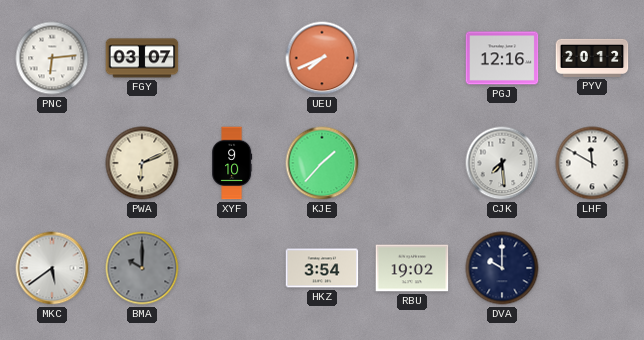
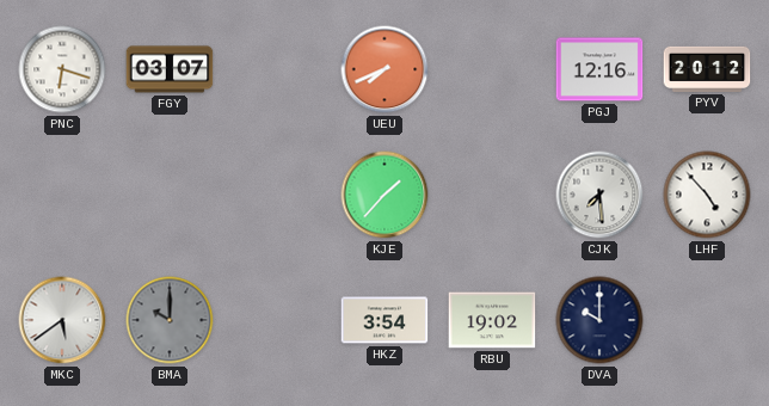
PNC: 6:14 -> 6:18
PWA: 6:11 -> none
XYF: 9:10 -> none
LHF: 11:50 -> 4:53
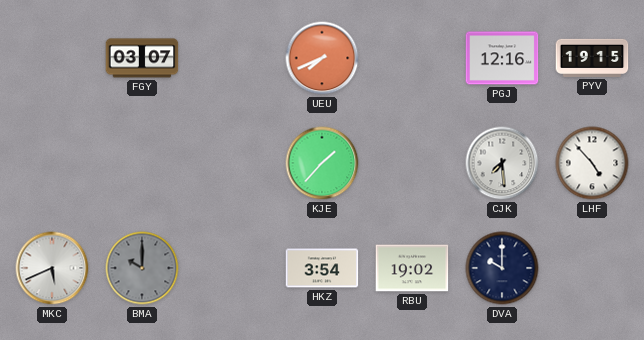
PNC: 6:18 -> none
PYV: 20:12 -> 19:15
MKC: 5:39 -> 5:41
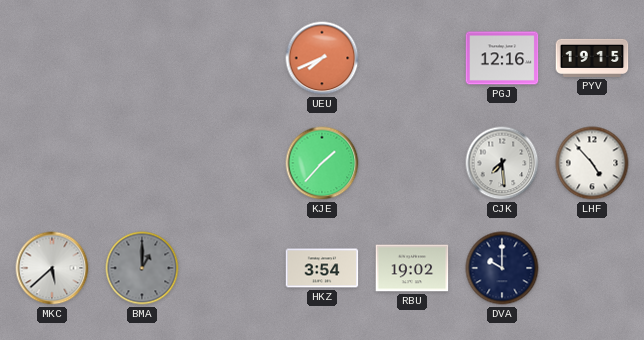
FGY: 03:07 -> none
MKC: 5:41 -> 5:38
BMA: 10:00 -> 1:00
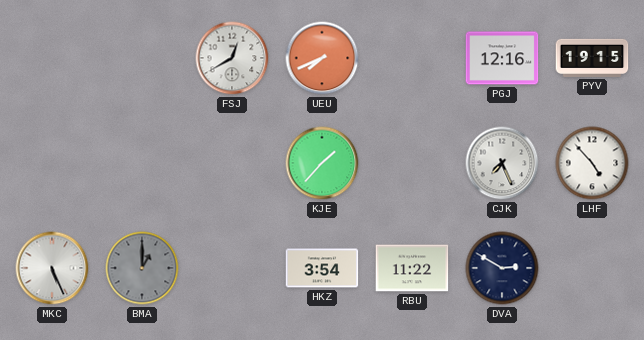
FSJ: none -> 12:40
CJK: 7:29 -> 7:26
MKC: 5:38 -> 5:26
RBU: 19:02 -> 11:22
DVA: 10:00 -> 2:50
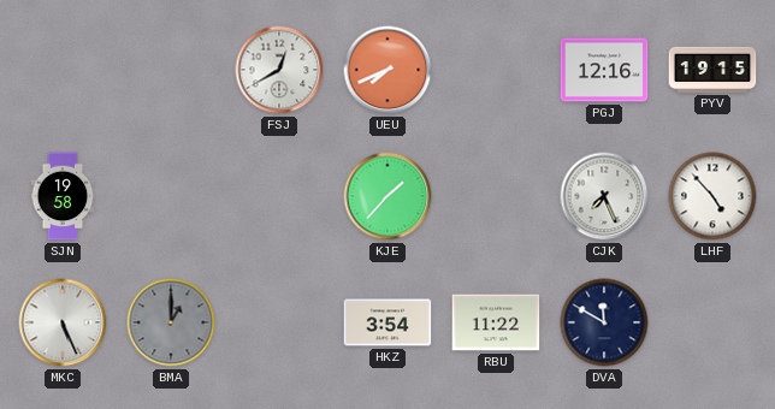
SJN: none -> 19:58
DVA: 2:50 -> 11:50
